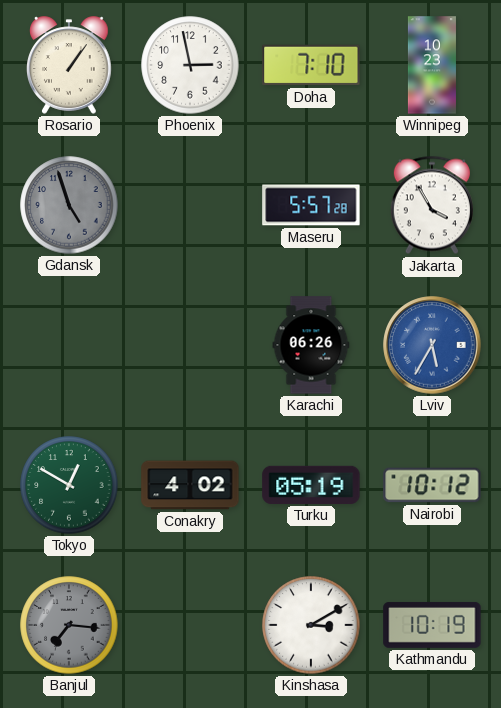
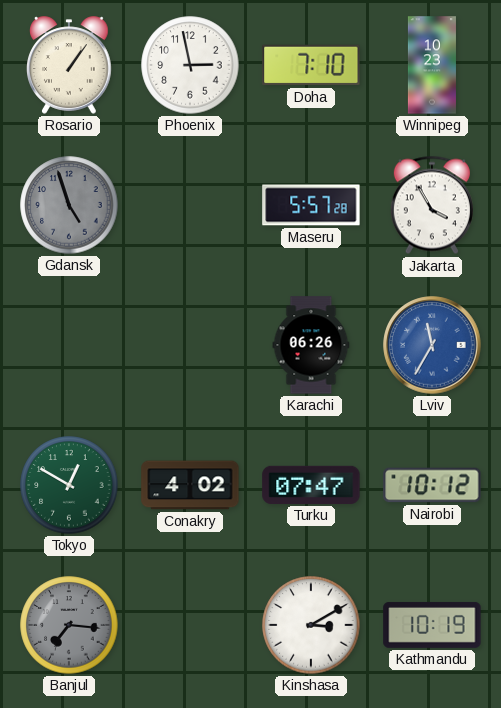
Lviv: 5:35 -> 11:35
Turku: 05:19 -> 07:47
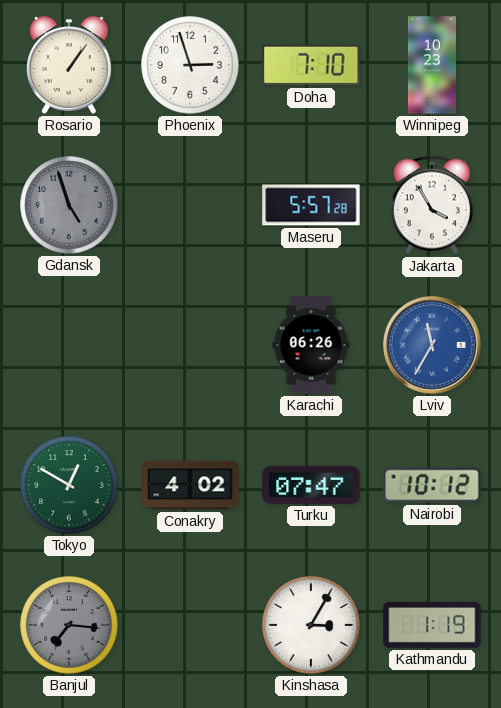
Phoenix: 2:58 -> 2:57
Kinshasa: 3:10 -> 3:05
Kathmandu: 10:19 -> 1:19
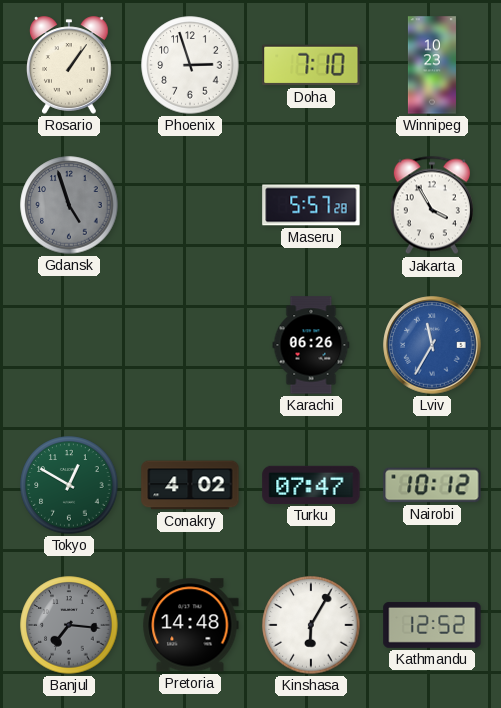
Pretoria: none -> 14:48
Kinshasa: 3:05 -> 6:05
Kathmandu: 1:19 -> 12:52
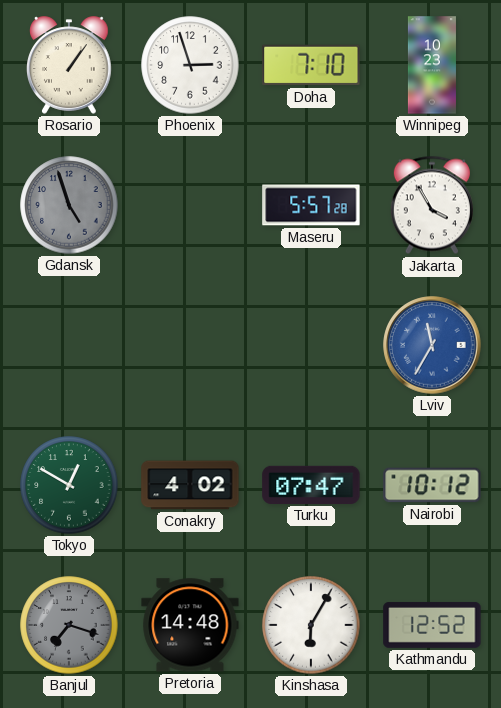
Karachi: 06:26 -> none
Banjul: 7:16 -> 7:18
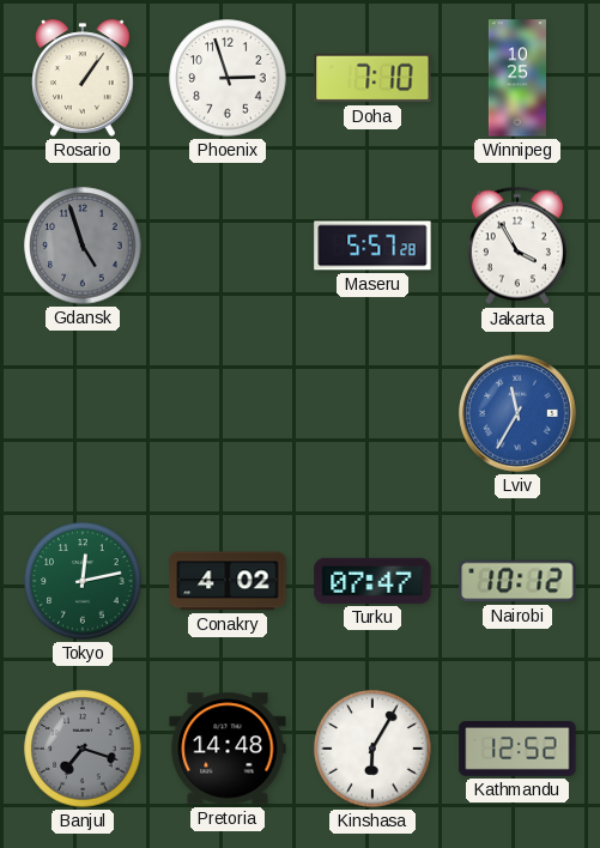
Winnipeg: 10:23 -> 10:25
Tokyo: 12:50 -> 12:13
